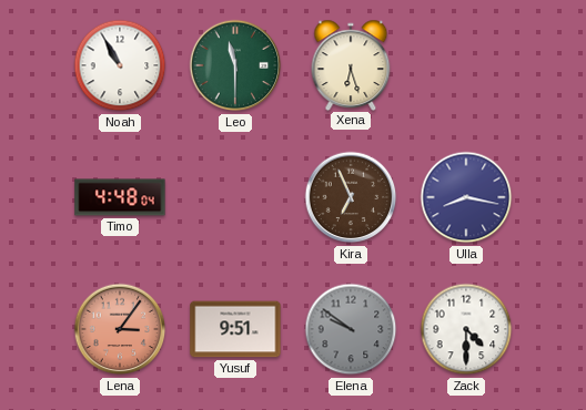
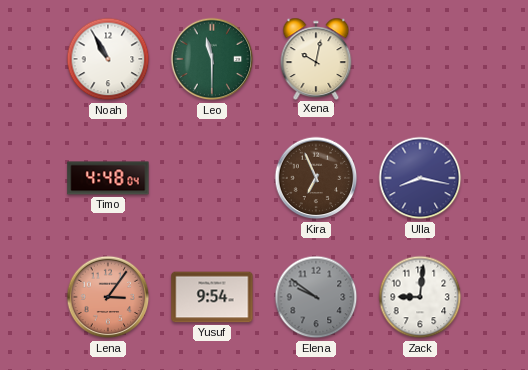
Xena: 6:27 -> 10:02
Yusuf: 9:51 -> 9:54
Zack: 4:30 -> 9:01
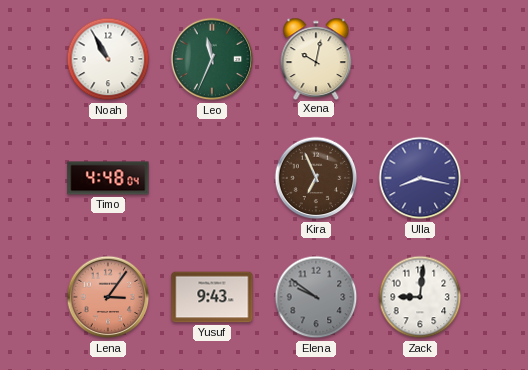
Leo: 11:30 -> 11:34
Yusuf: 9:54 -> 9:43
